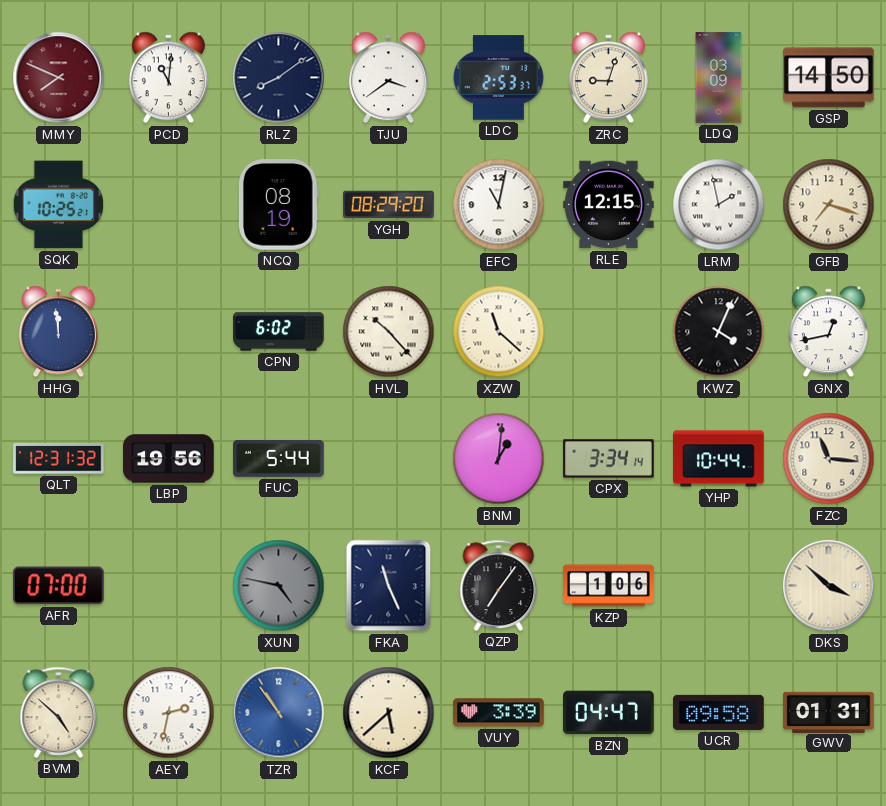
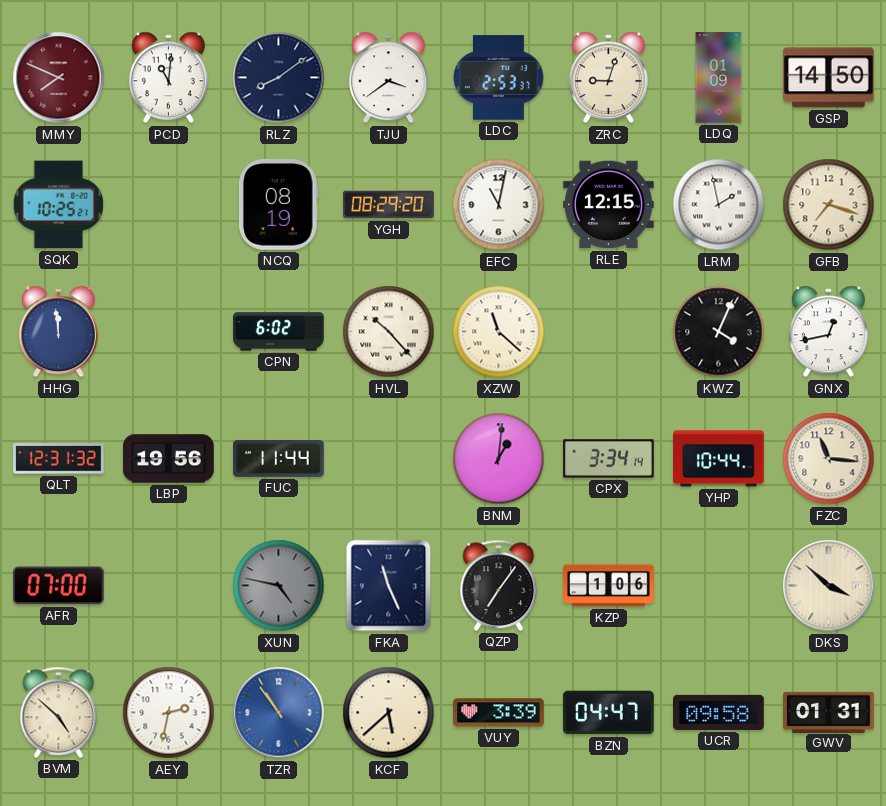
LDQ: 03:09 -> 01:09
FUC: 5:44 -> 11:44
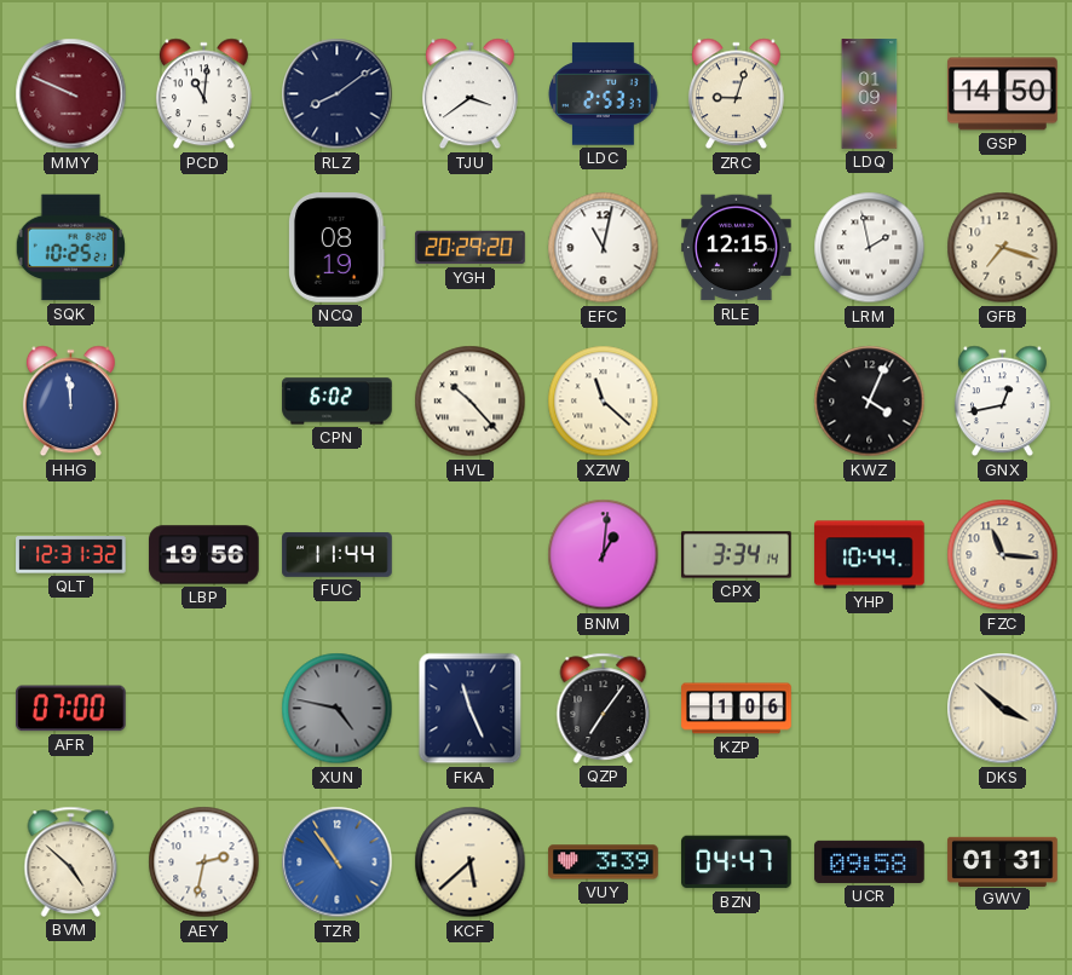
MMY: 7:49 -> 9:49
YGH: 08:29 -> 20:29
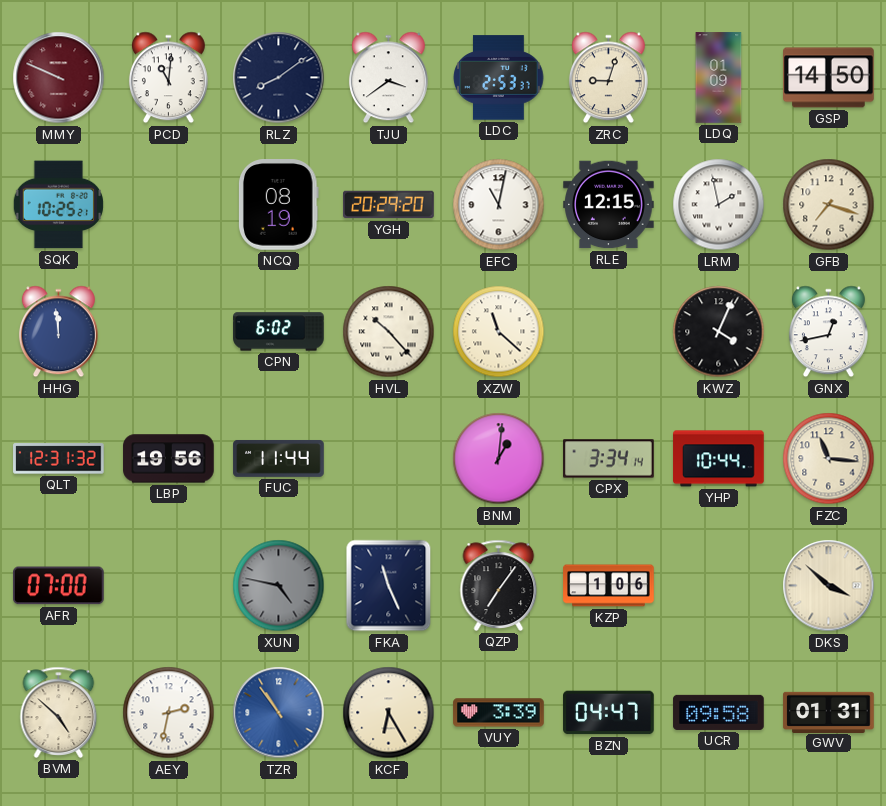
KCF: 5:38 -> 6:25
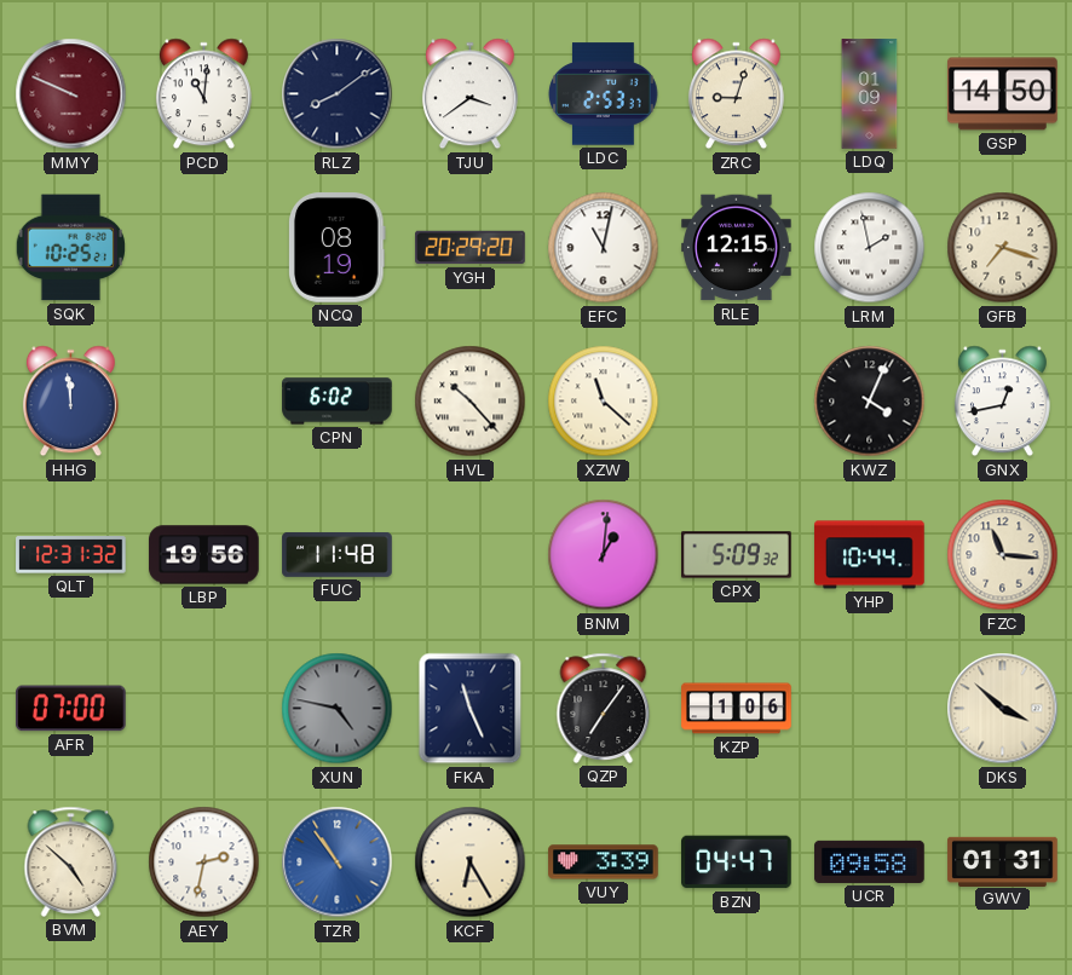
FUC: 11:44 -> 11:48
CPX: 3:34 -> 5:09
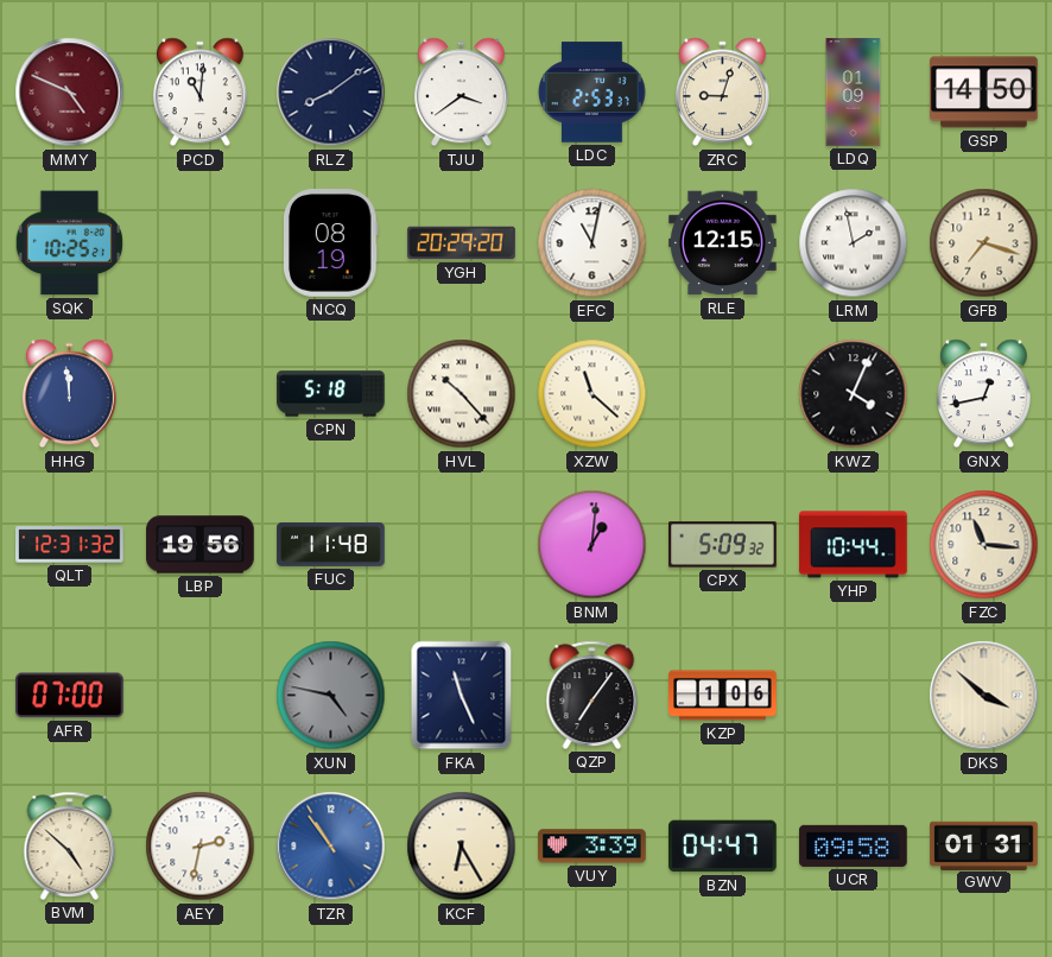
MMY: 9:49 -> 4:49
CPN: 6:02 -> 5:18
